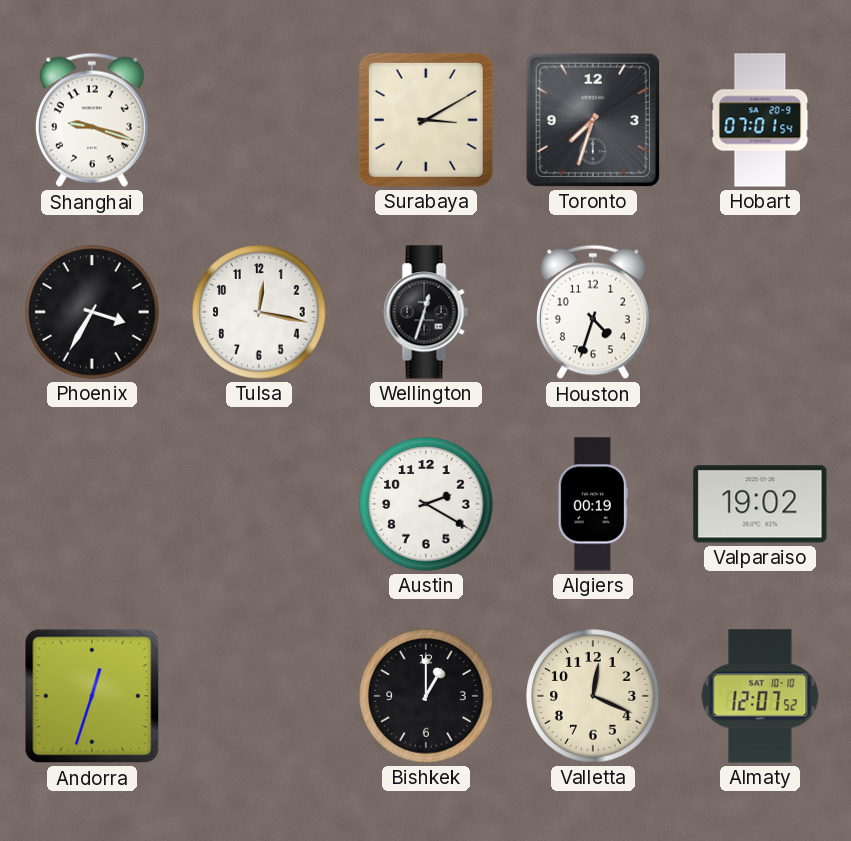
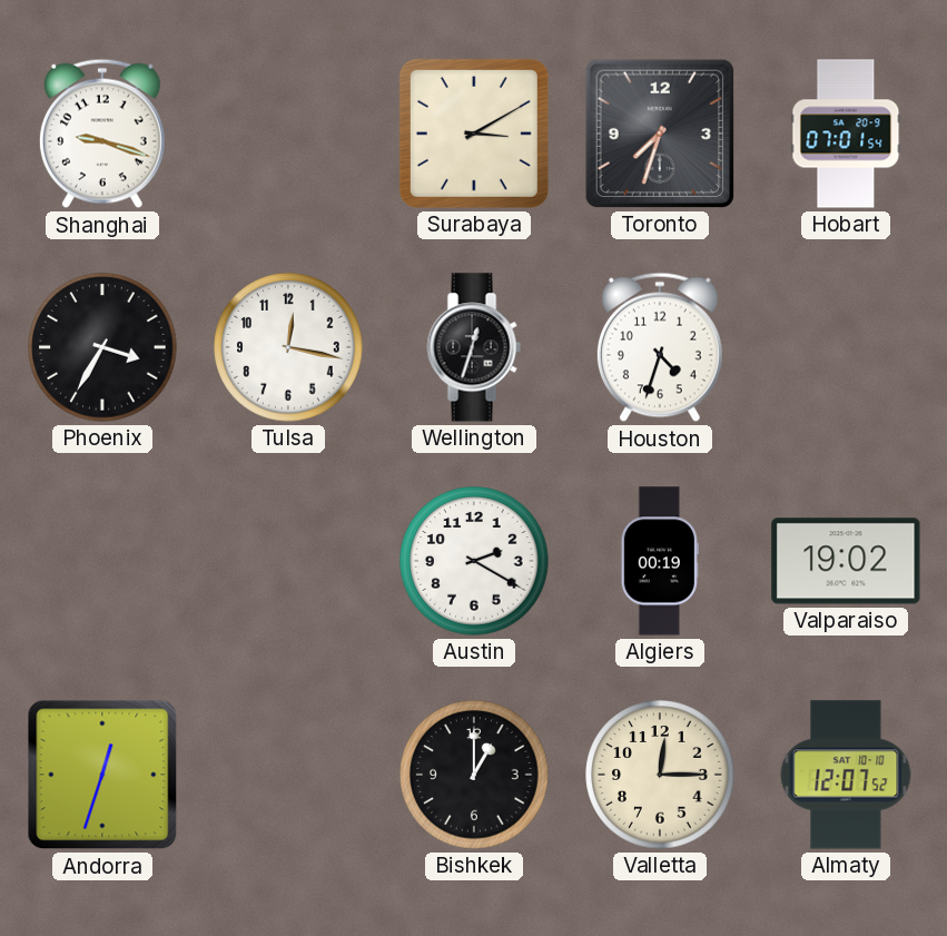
Valletta: 12:19 -> 12:15
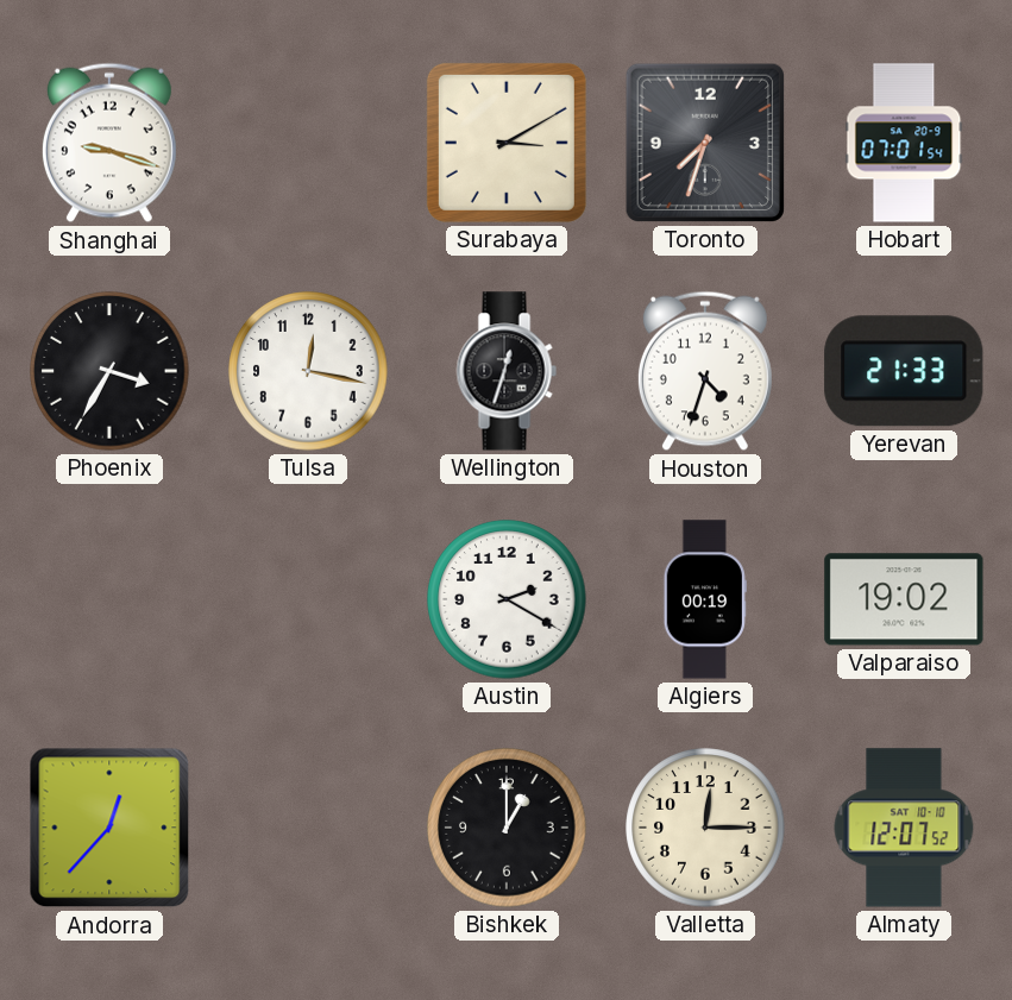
Yerevan: none -> 21:33
Andorra: 12:33 -> 12:37
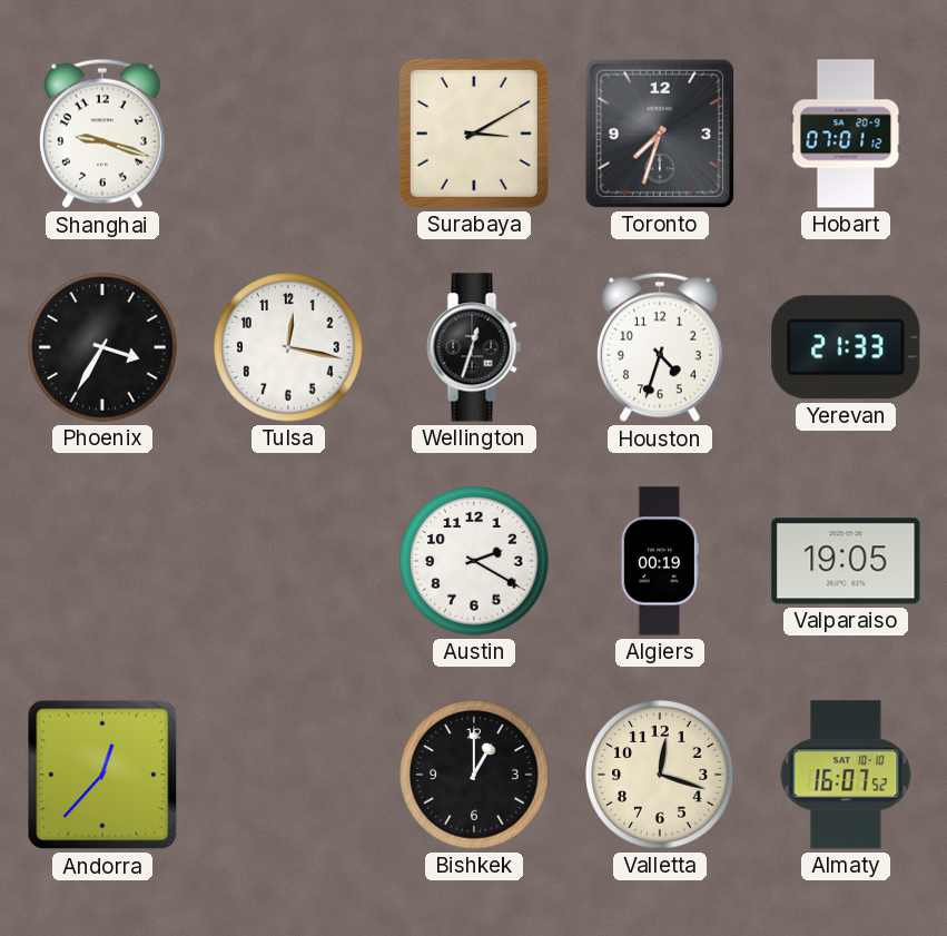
Hobart: 07:01:54 -> 07:01:12
Valparaiso: 19:02 -> 19:05
Valletta: 12:15 -> 12:18
Almaty: 12:07 -> 16:07
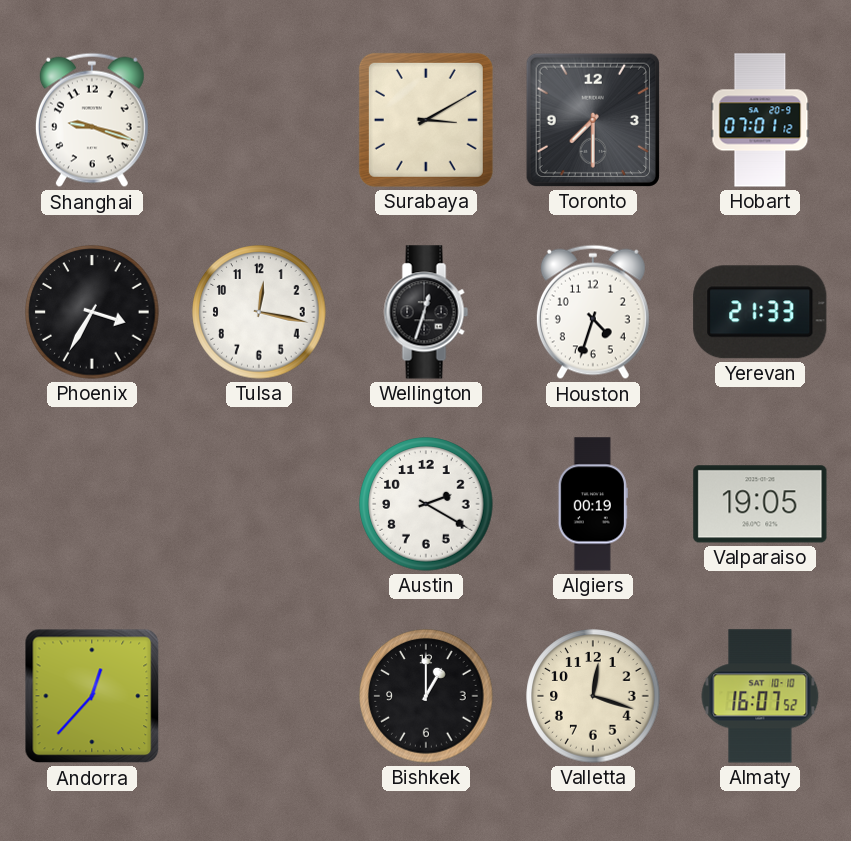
Toronto: 7:33 -> 7:30
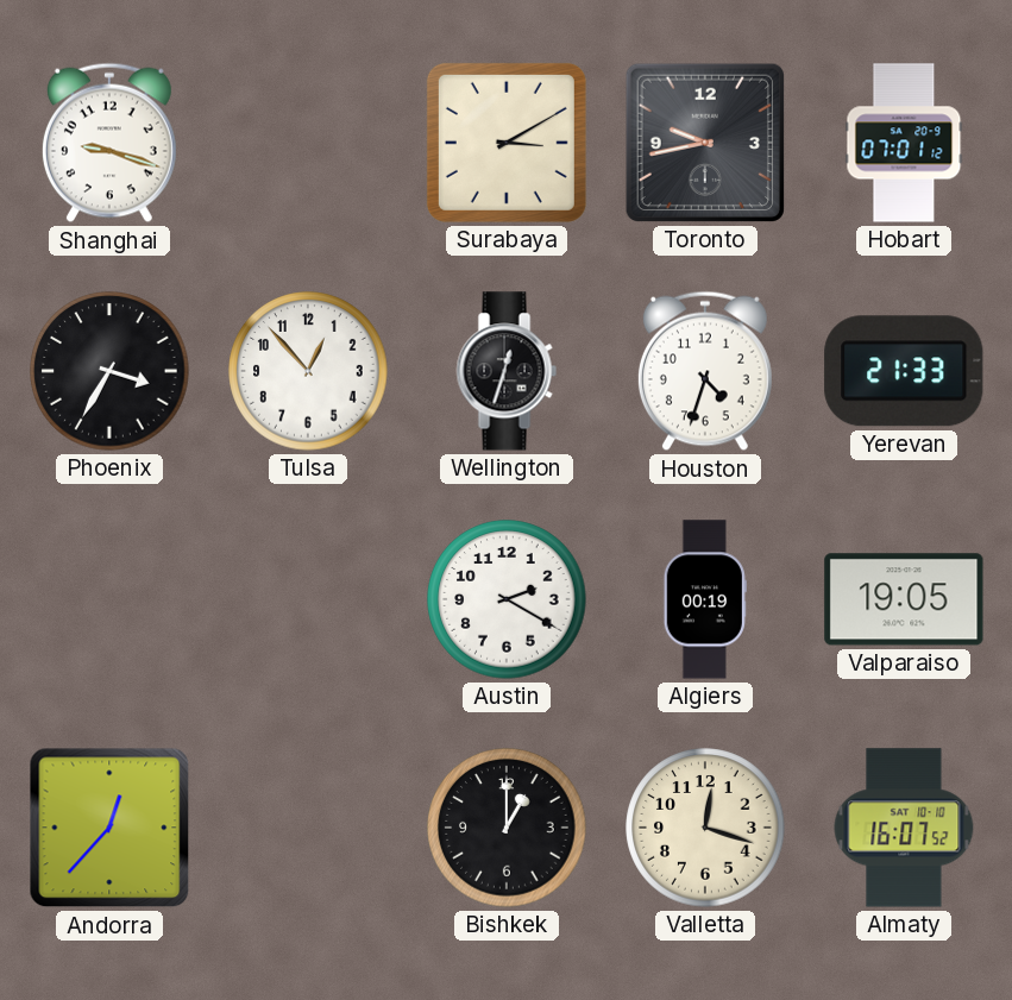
Toronto: 7:30 -> 9:43
Tulsa: 12:17 -> 12:53
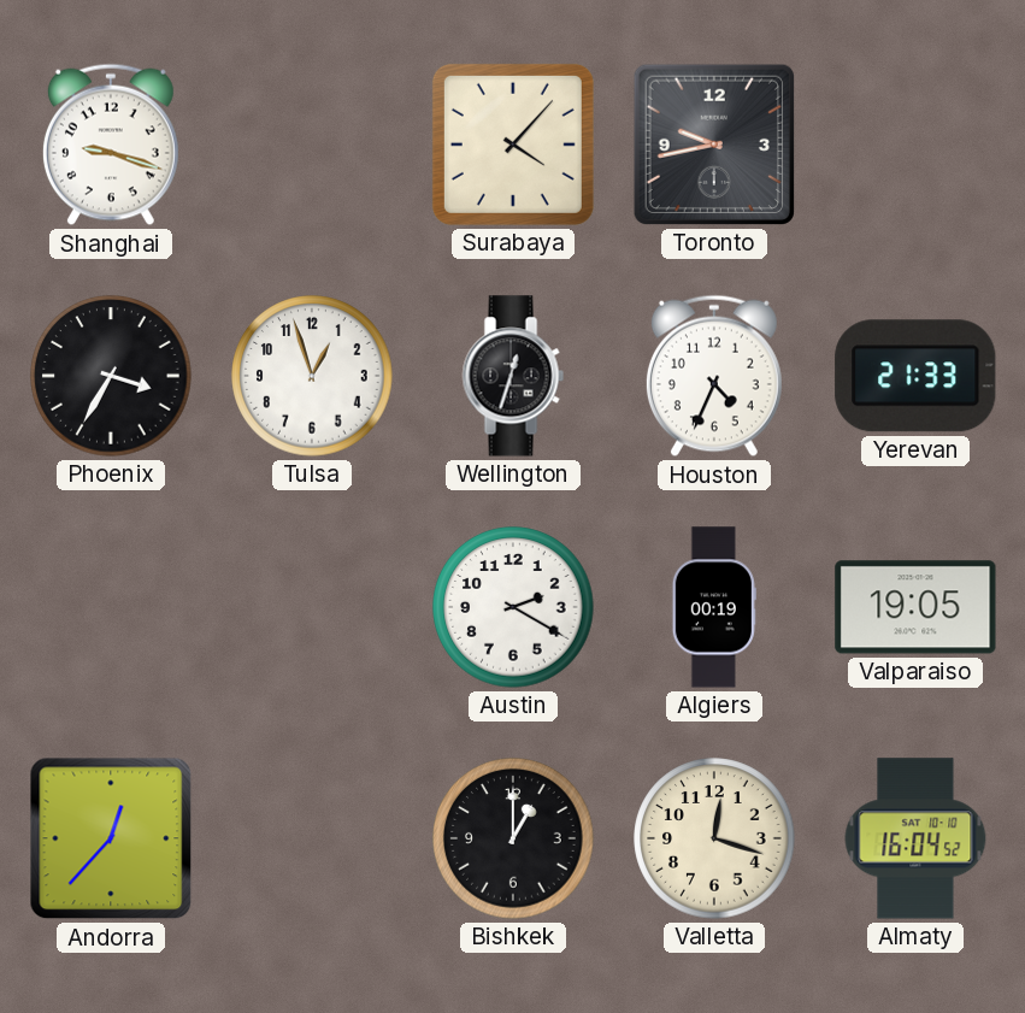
Surabaya: 3:10 -> 4:07
Hobart: 07:01 -> none
Tulsa: 12:53 -> 12:57
Houston: 4:33 -> 4:34
Almaty: 16:07 -> 16:04
